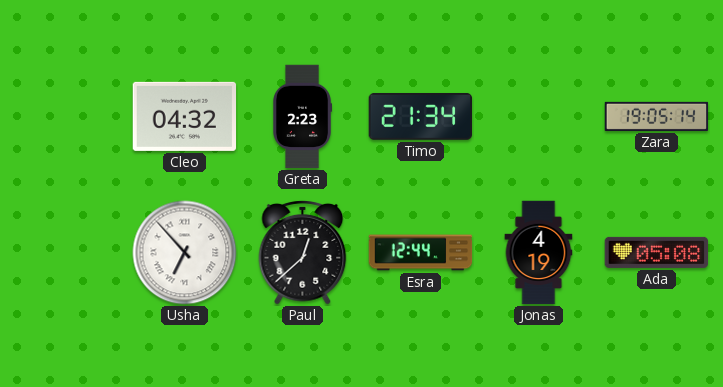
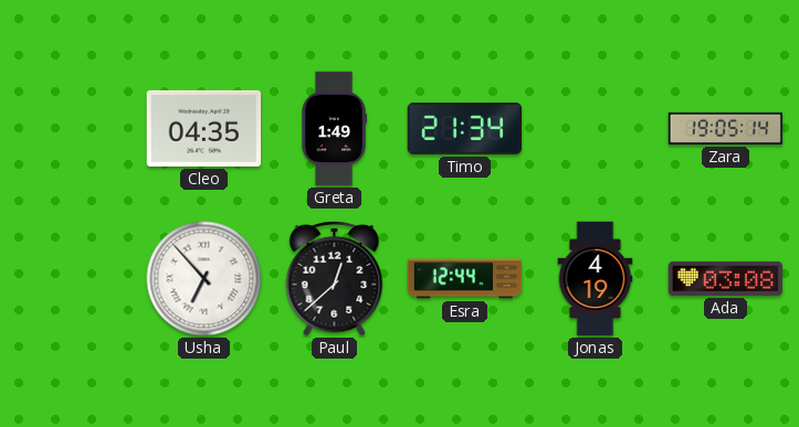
Cleo: 04:32 -> 04:35
Greta: 2:23 -> 1:49
Ada: 05:08 -> 03:08
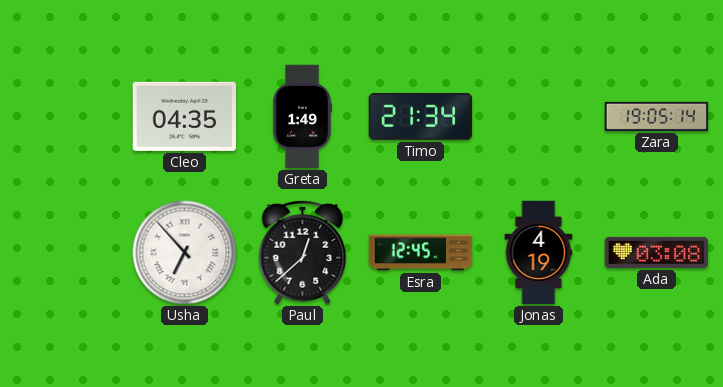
Esra: 12:44 -> 12:45
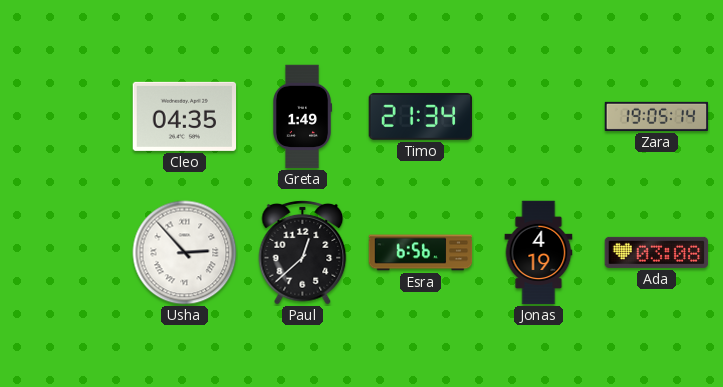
Usha: 6:53 -> 2:53
Esra: 12:45 -> 6:56
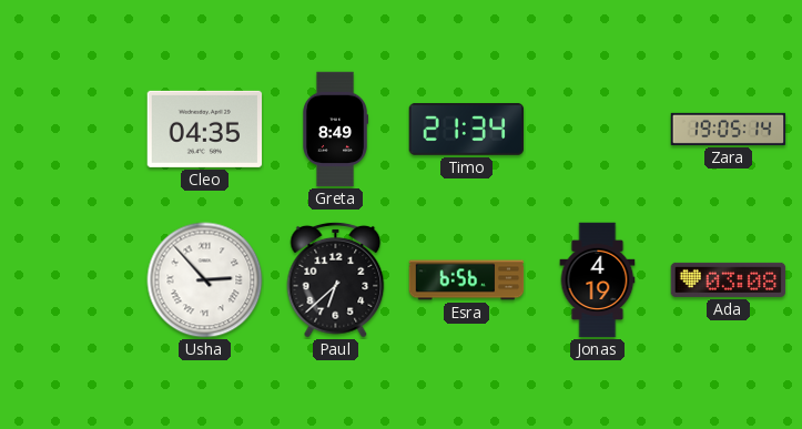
Greta: 1:49 -> 8:49
Paul: 12:38 -> 6:38
